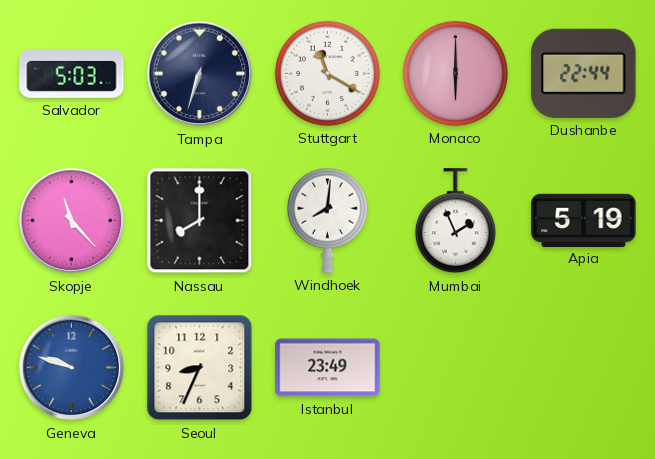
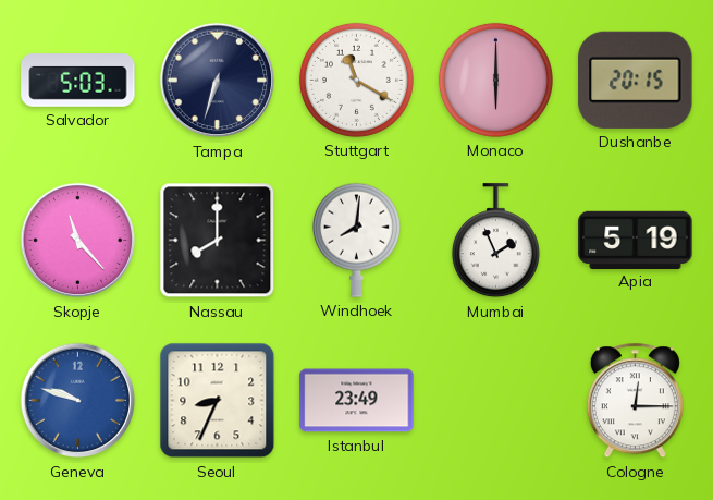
Dushanbe: 22:44 -> 20:15
Cologne: none -> 12:15
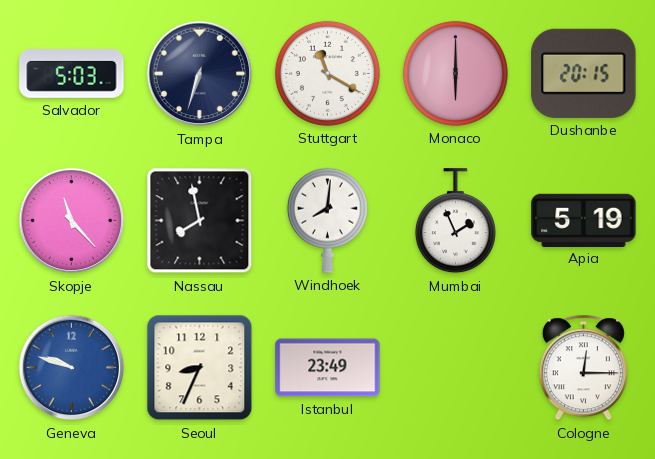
Nassau: 8:00 -> 7:58
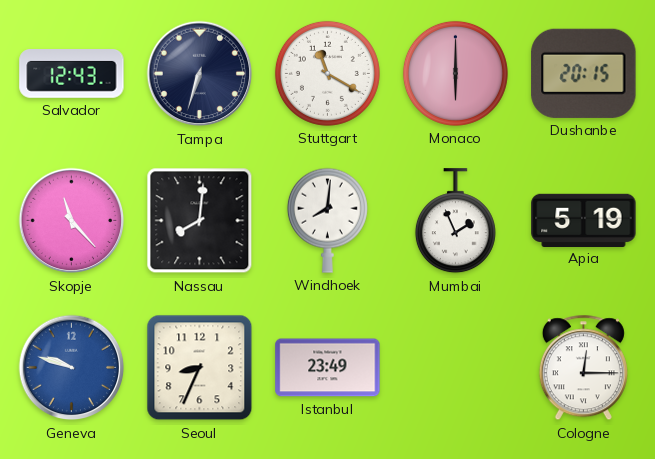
Salvador: 5:03 -> 12:43
Nassau: 7:58 -> 8:01
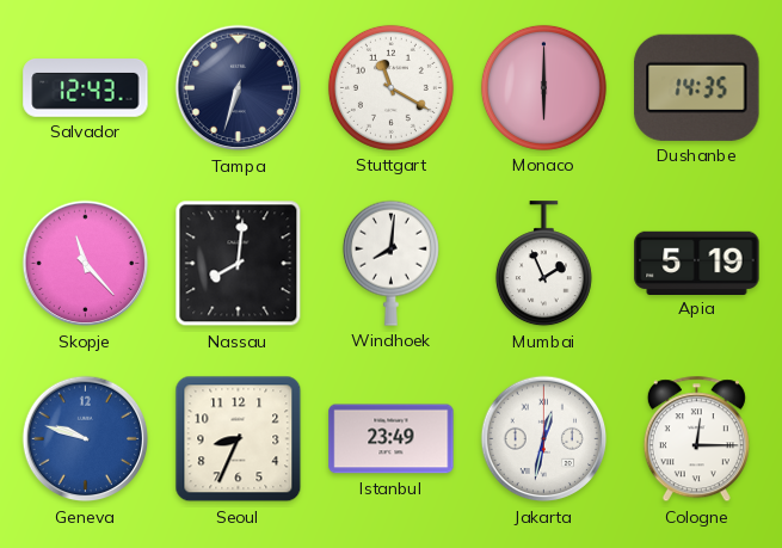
Dushanbe: 20:15 -> 14:35
Jakarta: none -> 12:32
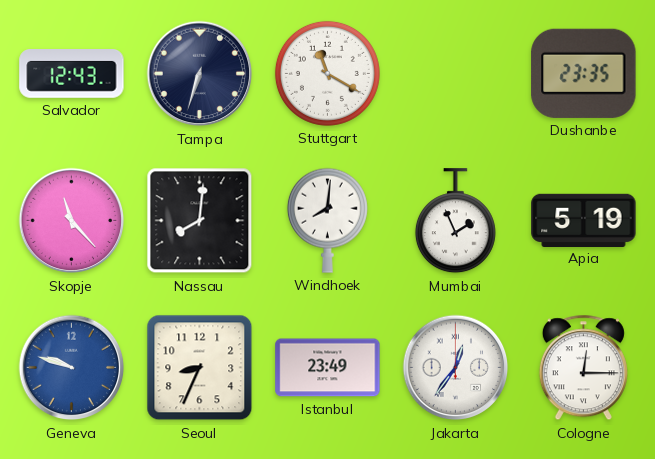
Monaco: 6:00 -> none
Dushanbe: 14:35 -> 23:35
Jakarta: 12:32 -> 12:36
